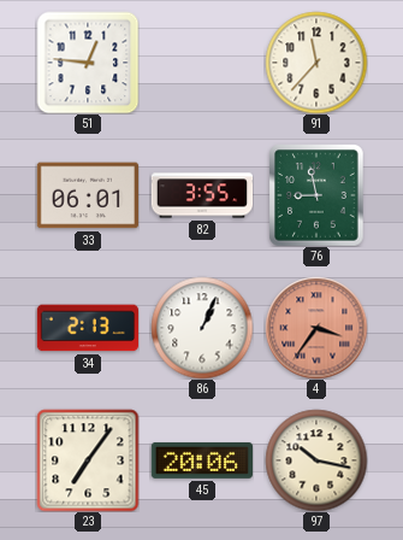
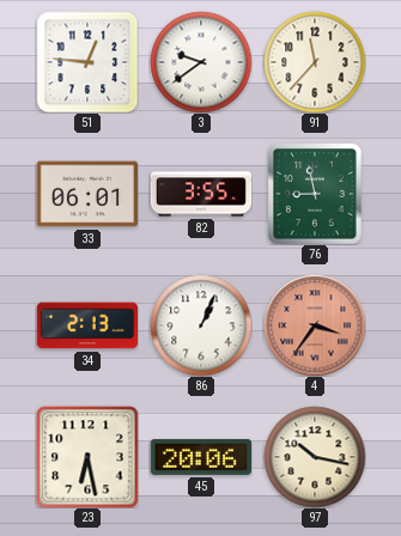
3: none -> 9:39
23: 7:06 -> 6:28
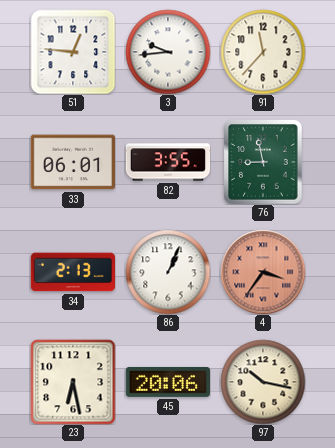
3: 9:39 -> 9:44
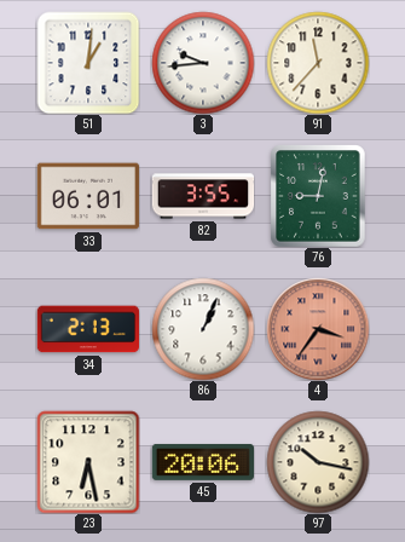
51: 12:46 -> 1:01
76: 8:58 -> 9:02
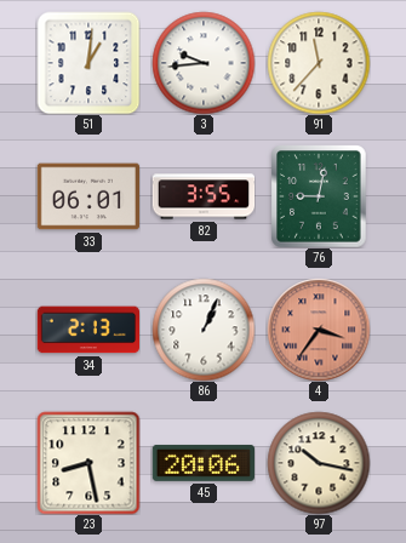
23: 6:28 -> 8:28
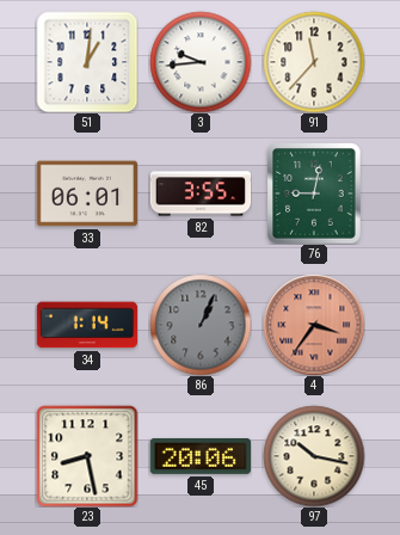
34: 2:13 -> 1:14
86 dial: white -> grey
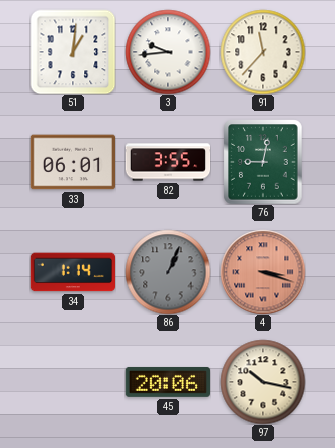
4: 3:36 -> 3:18
23: 8:28 -> none
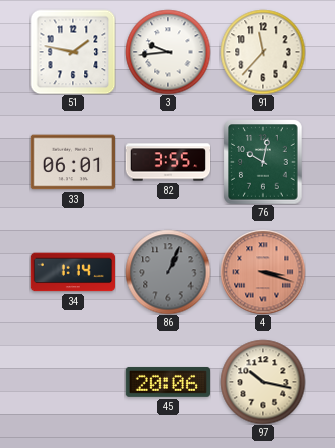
51: 1:01 -> 1:47
76: 9:02 -> 10:02
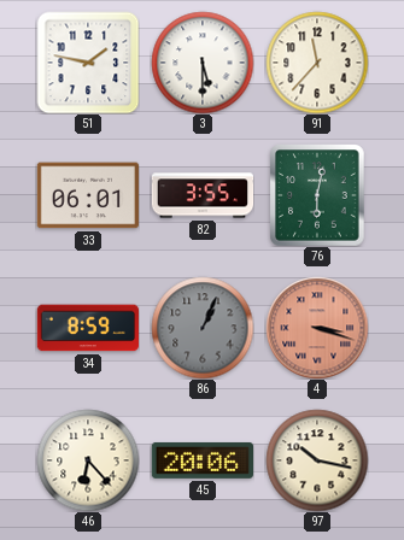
3: 9:44 -> 5:30
76: 10:02 -> 6:02
34: 1:14 -> 8:59
46: none -> 6:23
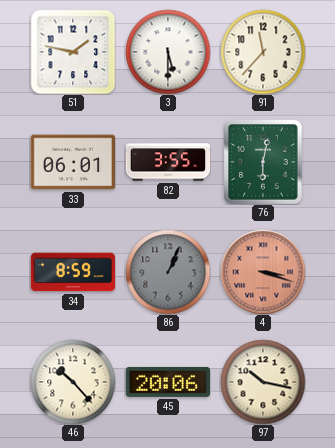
46: 6:23 -> 10:23
